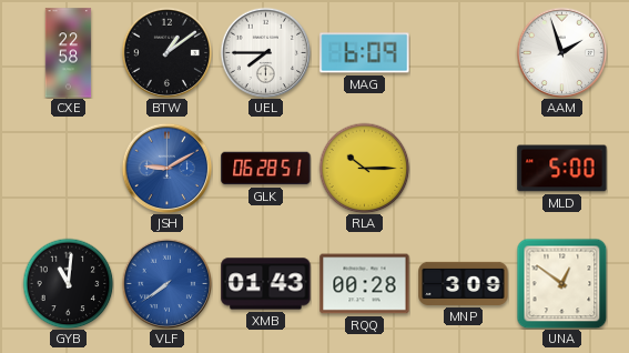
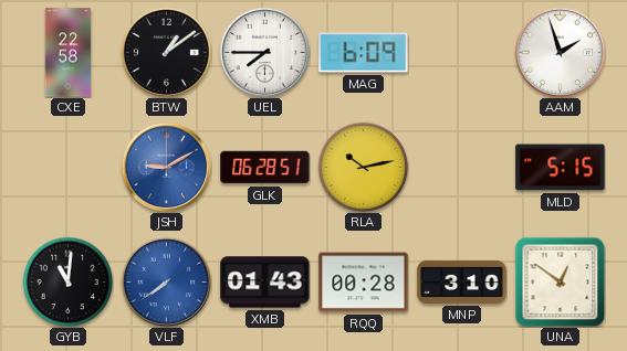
RLA: 10:15 -> 10:13
MLD: 5:00 -> 5:15
MNP: 3:09 -> 3:10
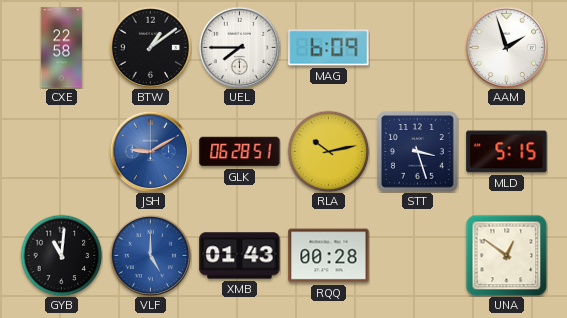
STT: none -> 3:27
VLF: 7:39 -> 5:00
MNP: 3:10 -> none
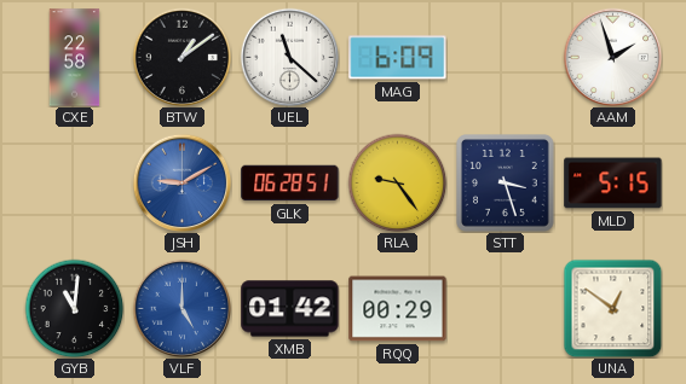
UEL: 7:45 -> 11:22
RLA: 10:13 -> 9:24
XMB: 01:43 -> 01:42
RQQ: 00:28 -> 00:29
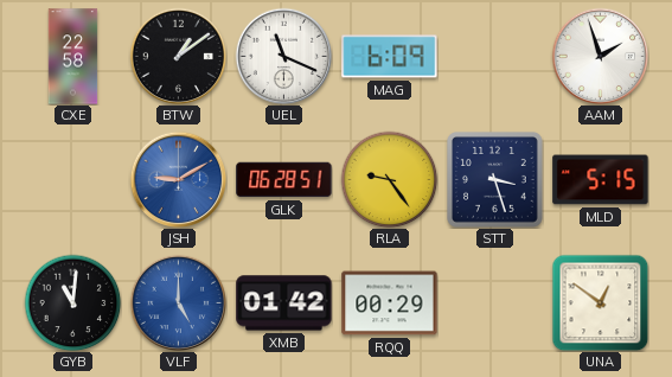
UEL: 11:22 -> 11:19
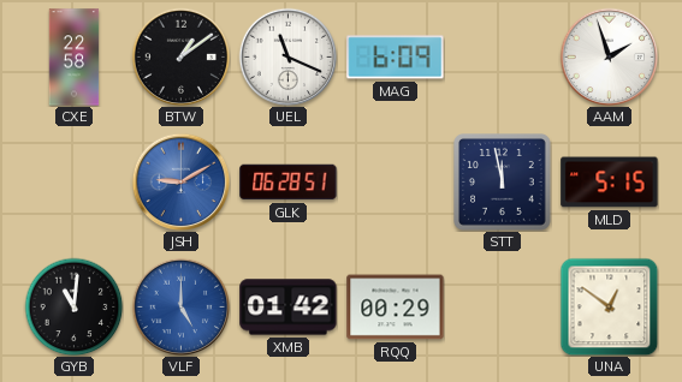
RLA: 9:24 -> none
STT: 3:27 -> 11:58
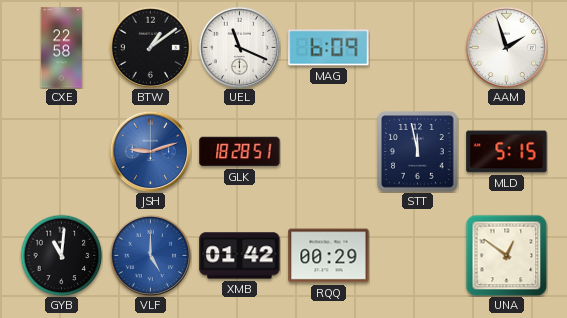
JSH: 9:10 -> 9:12
GLK: 06:28 -> 18:28
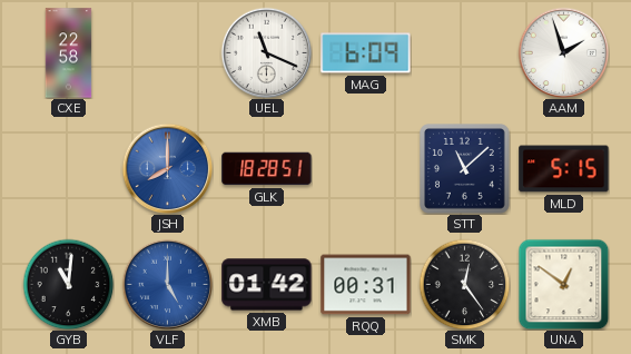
BTW: 1:09 -> none
JSH: 9:12 -> 8:00
STT: 11:58 -> 11:08
RQQ: 00:29 -> 00:31
SMK: none -> 12:24
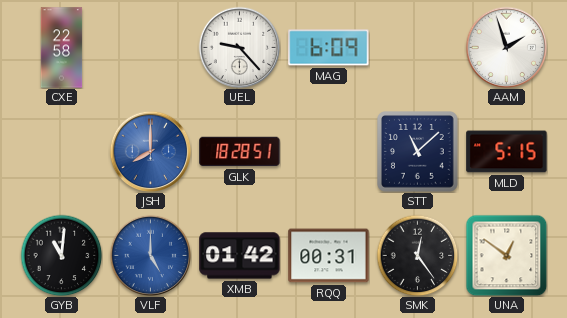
UEL: 11:19 -> 9:23
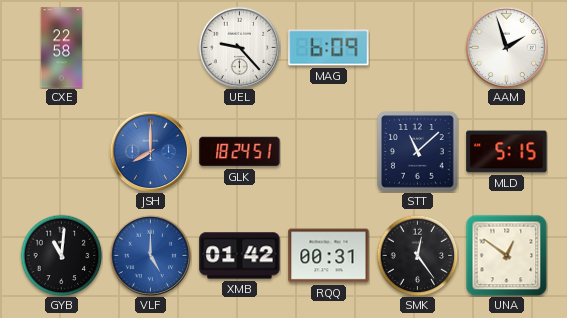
GLK: 18:28 -> 18:24
